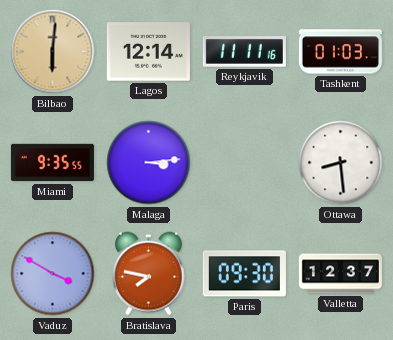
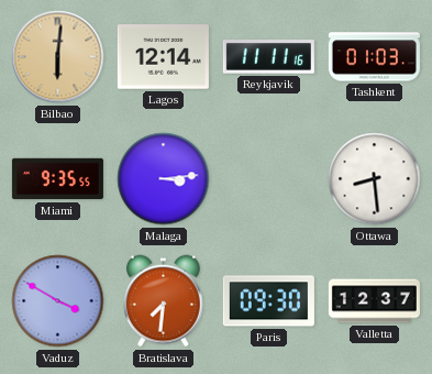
Bratislava: 7:47 -> 7:31
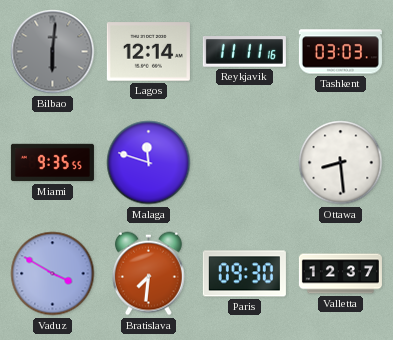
Bilbao dial: champagne -> grey
Tashkent: 01:03 -> 03:03
Malaga: 3:14 -> 11:48
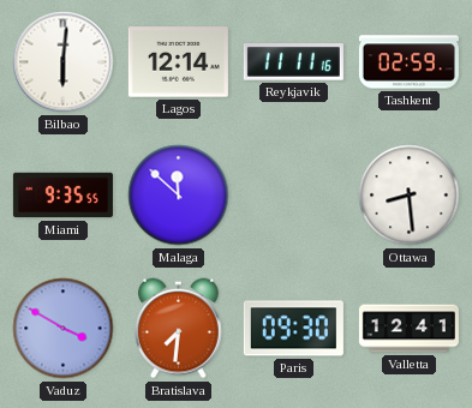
Bilbao dial: grey -> white
Tashkent: 03:03 -> 02:59
Malaga: 11:48 -> 11:52
Valletta: 12:37 -> 12:41
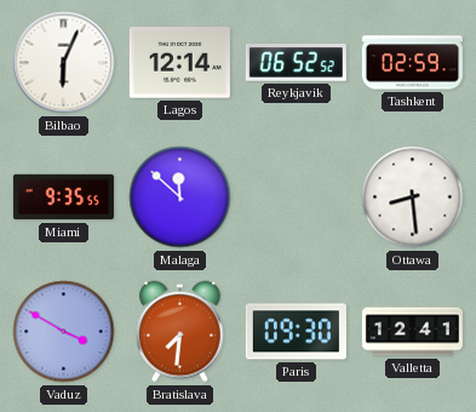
Bilbao: 6:01 -> 6:04
Reykjavik: 11:11 -> 06:52
